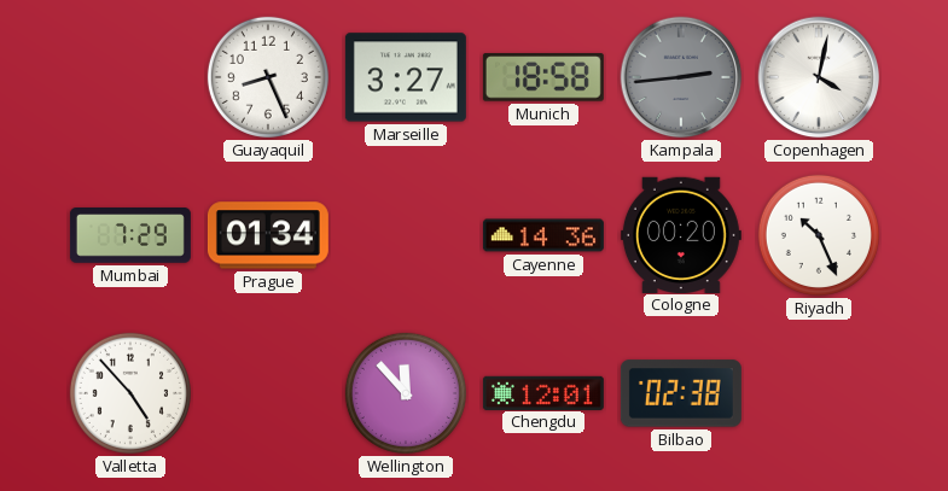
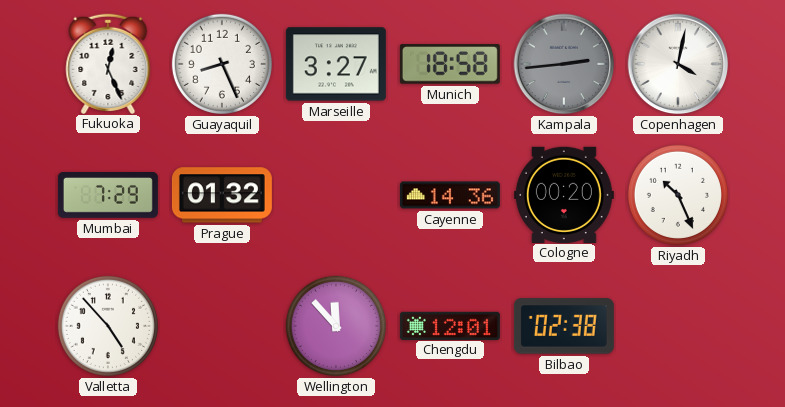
Fukuoka: none -> 12:26
Prague: 01:34 -> 01:32
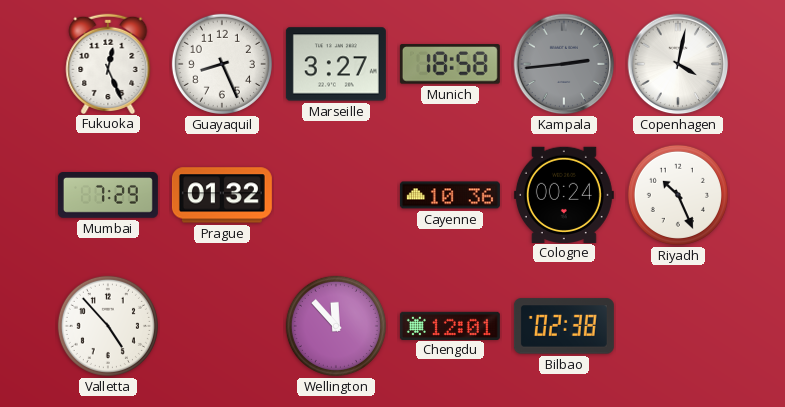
Cayenne: 14:36 -> 10:36
Cologne: 00:20 -> 00:24
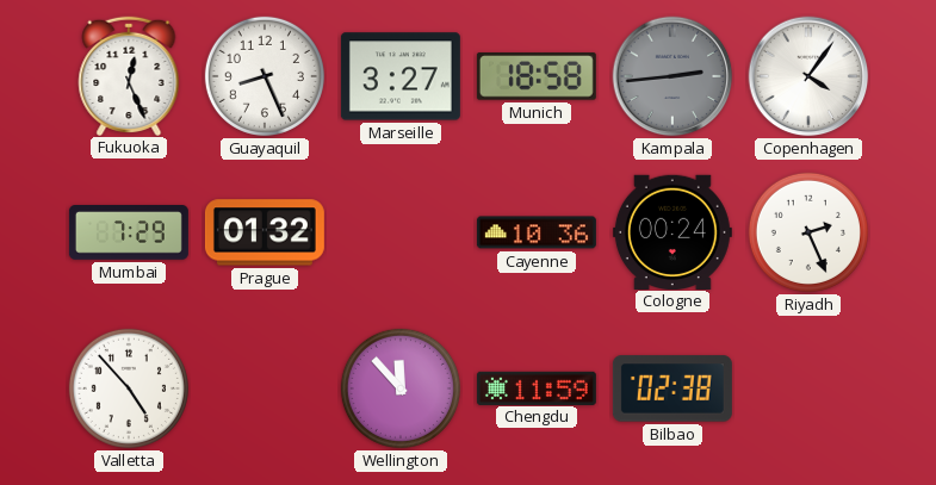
Copenhagen: 4:02 -> 4:06
Riyadh: 10:26 -> 2:26
Chengdu: 12:01 -> 11:59
